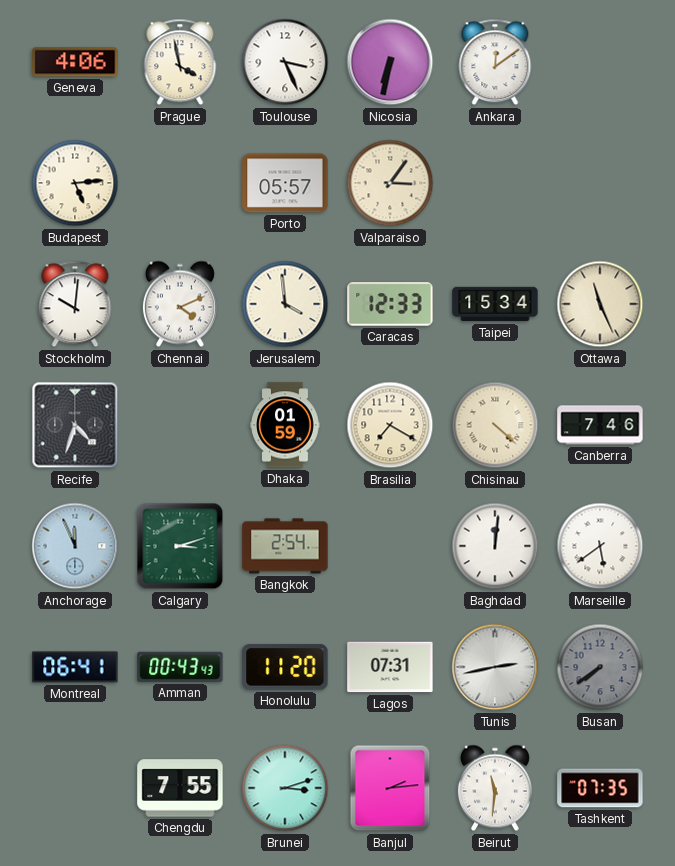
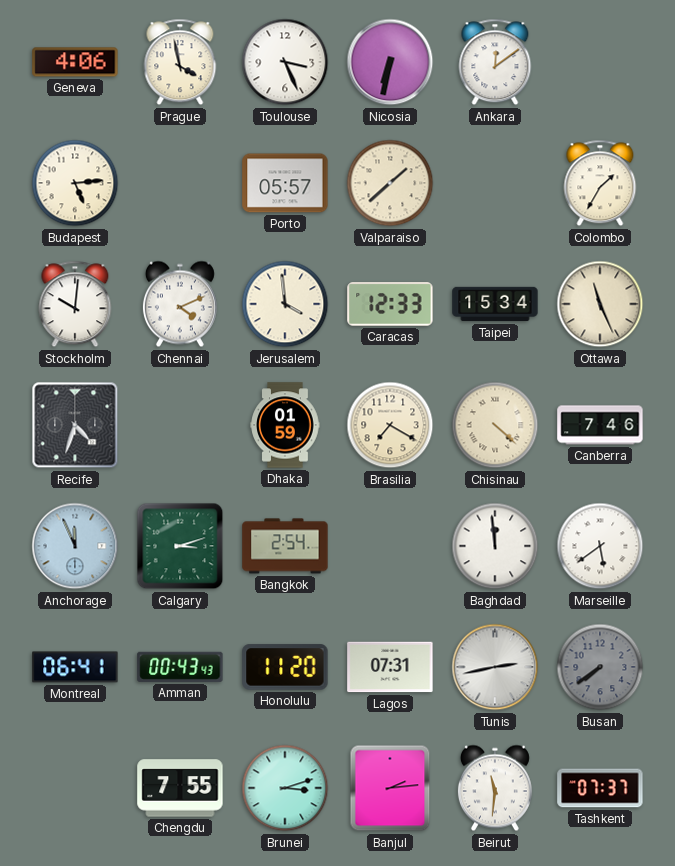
Valparaiso: 3:06 -> 1:38
Colombo: none -> 1:35
Baghdad: 12:01 -> 11:59
Tashkent: 07:35 -> 07:37
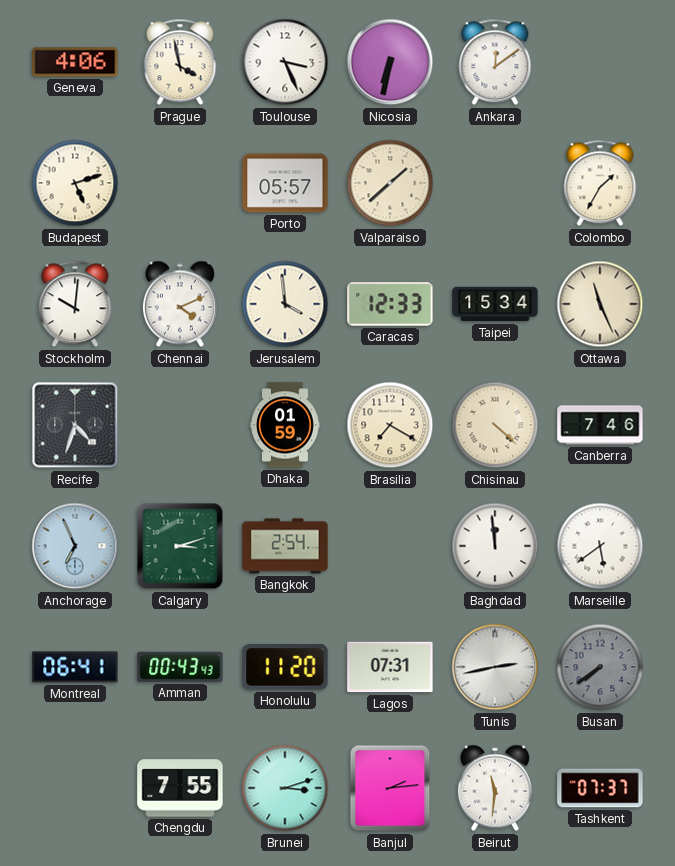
Budapest: 5:14 -> 5:12
Anchorage: 11:56 -> 6:56
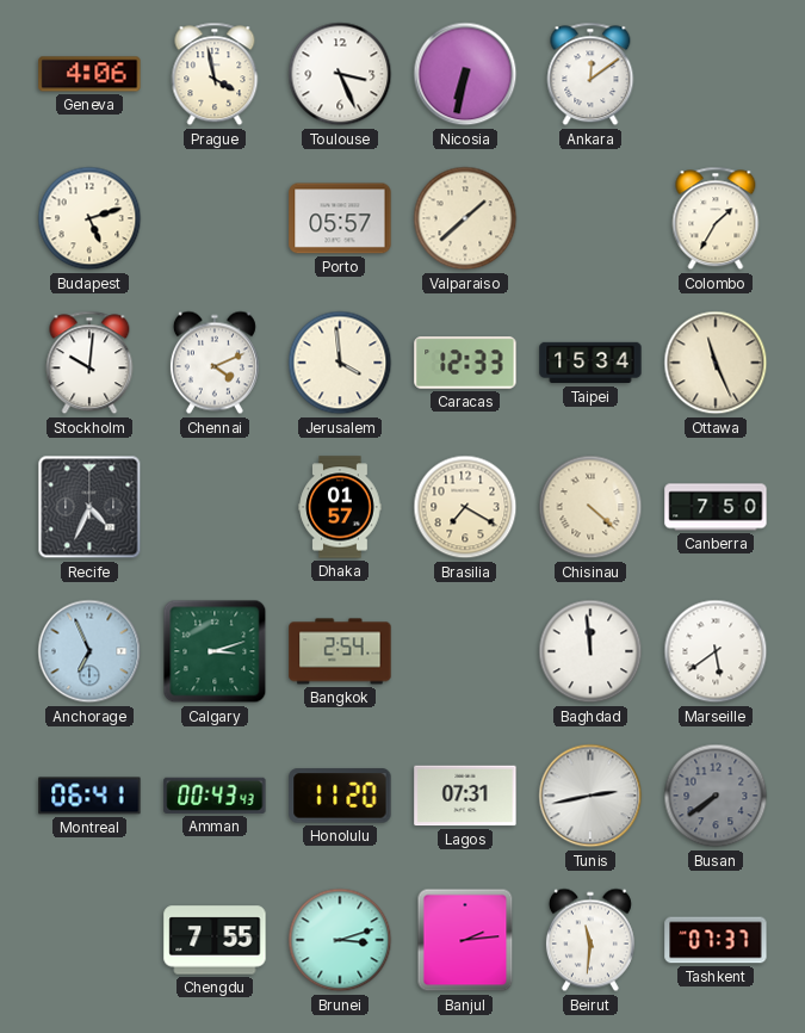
Recife: 4:33 -> 4:34
Dhaka: 01:59 -> 01:57
Canberra: 7:46 -> 7:50
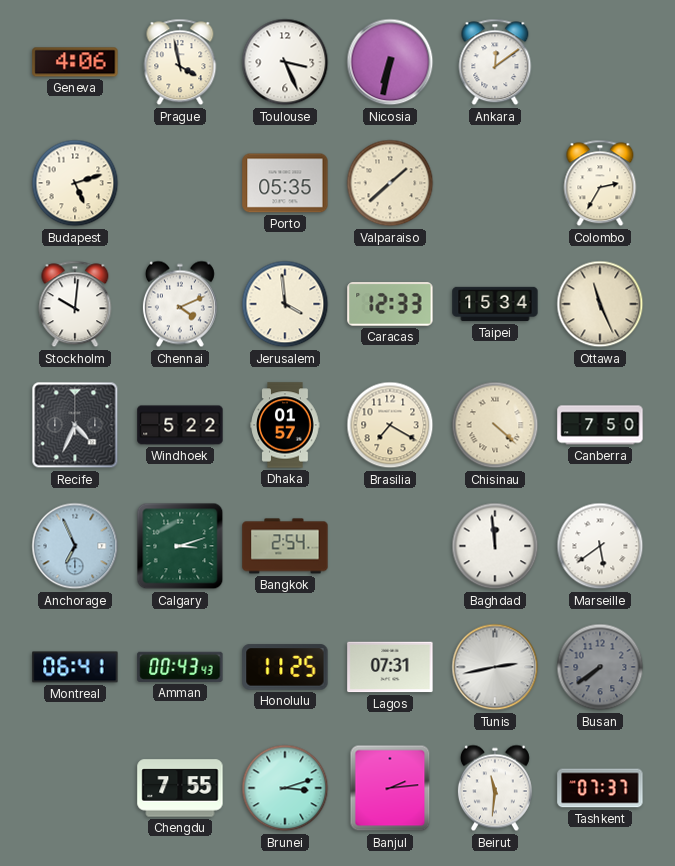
Porto: 05:57 -> 05:35
Colombo: 1:35 -> 2:35
Windhoek: none -> 5:22
Honolulu: 11:20 -> 11:25
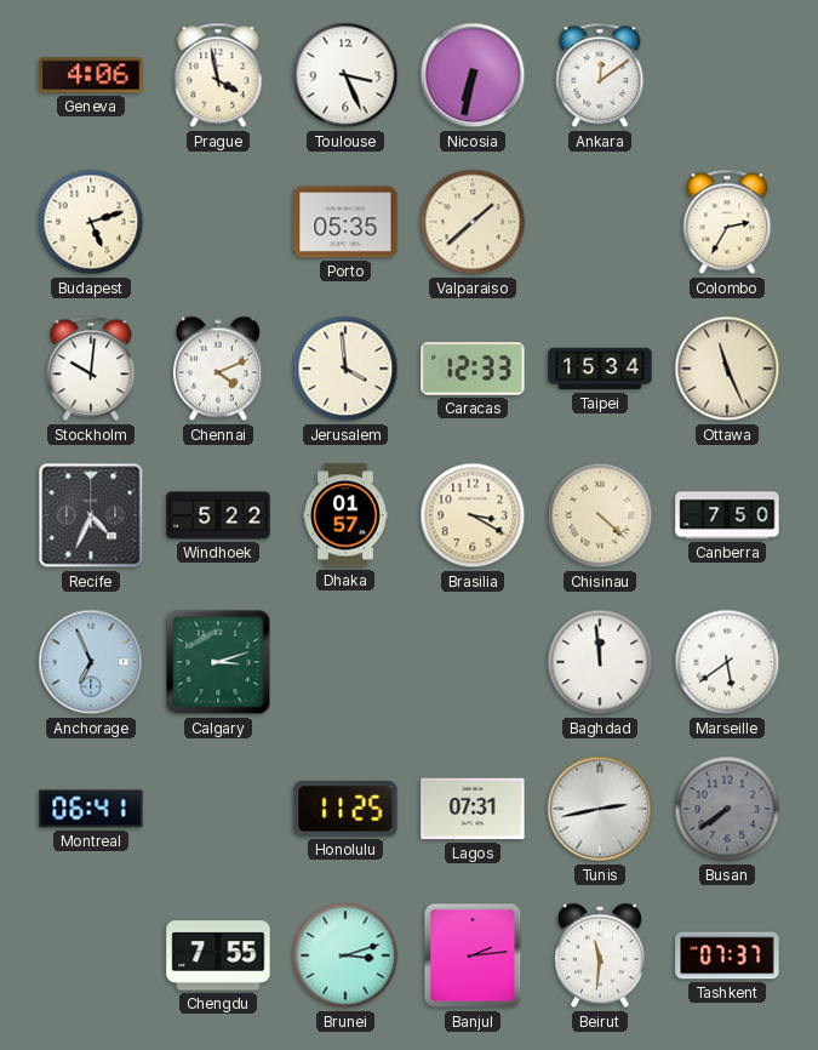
Brasilia: 7:20 -> 3:20
Bangkok: 2:54 -> none
Amman: 00:43 -> none
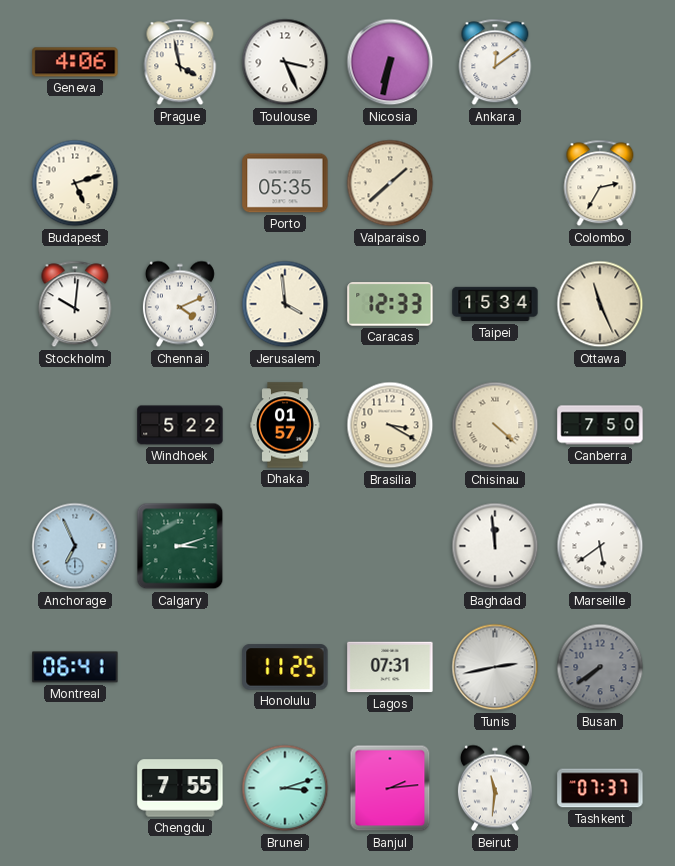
Recife: 4:34 -> none
